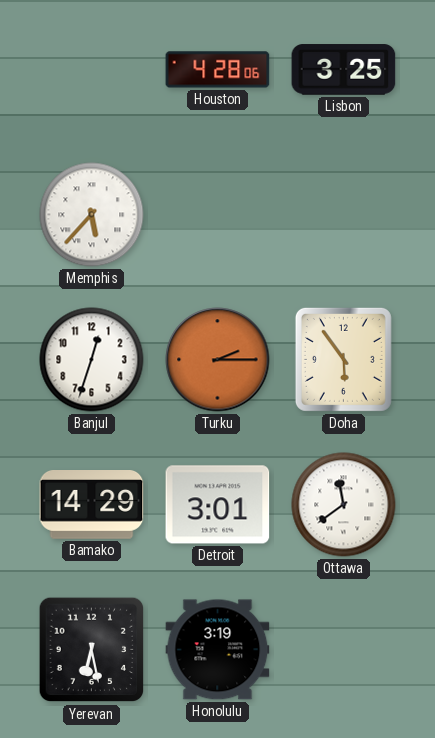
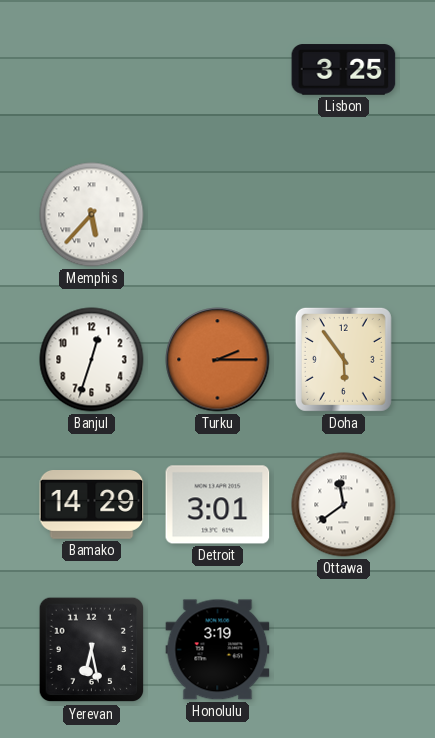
Houston: 4:28 -> none
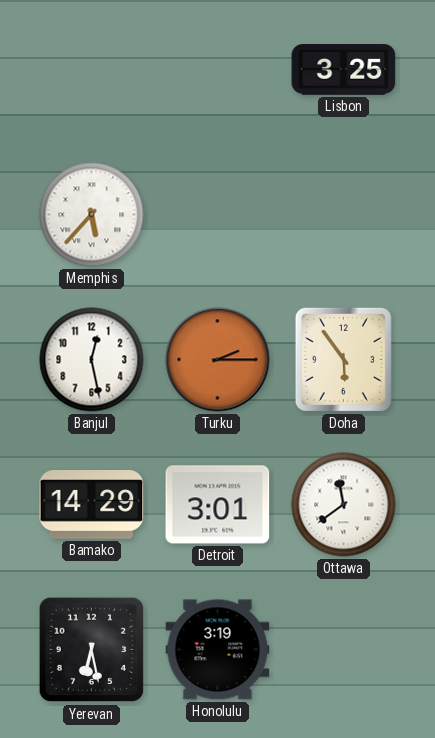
Banjul: 12:33 -> 12:28
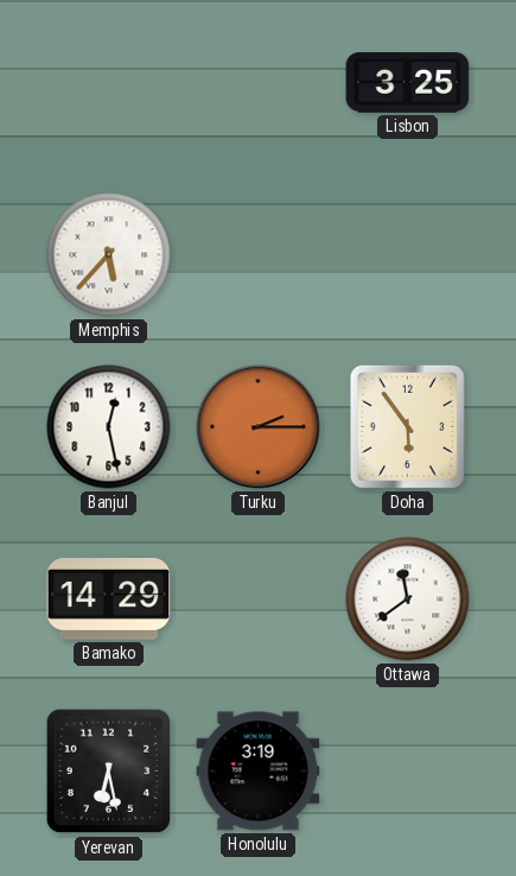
Detroit: 3:01 -> none
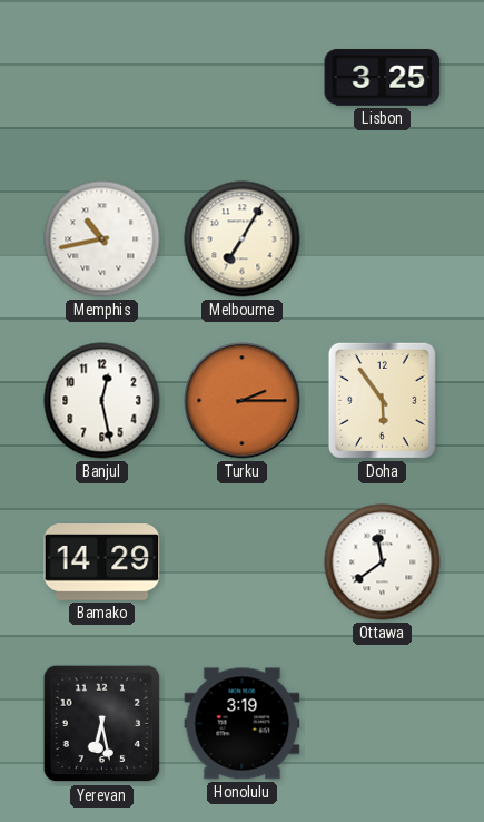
Memphis: 5:37 -> 10:43
Melbourne: none -> 7:05
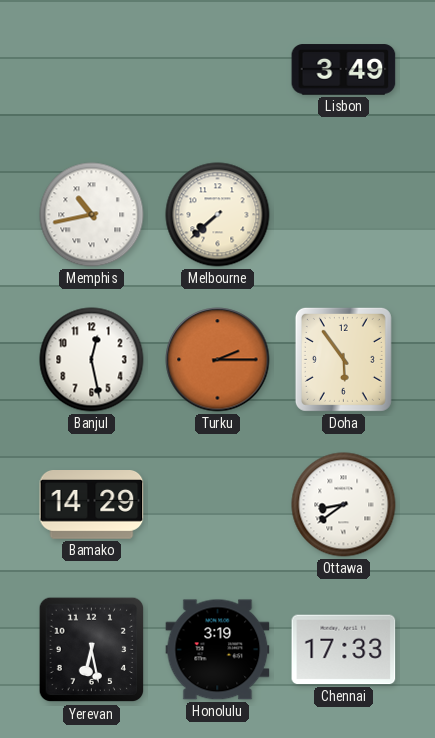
Lisbon: 3:25 -> 3:49
Melbourne: 7:05 -> 7:38
Ottawa: 11:39 -> 8:39
Chennai: none -> 17:33
